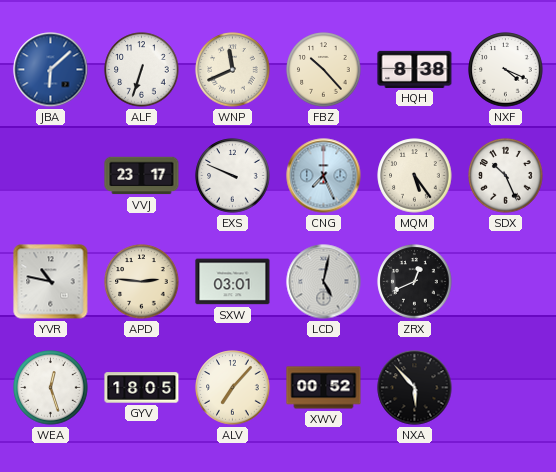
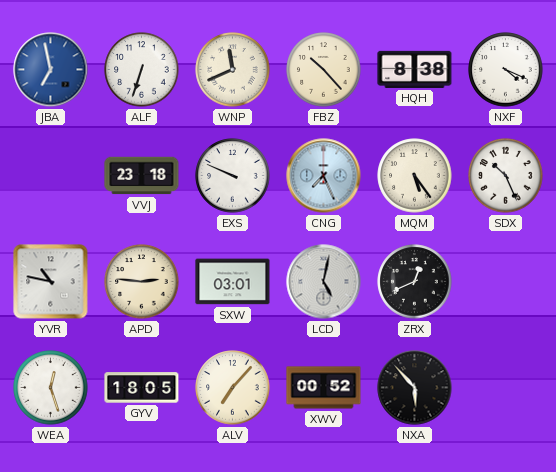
JBA: 6:08 -> 6:58
VVJ: 23:17 -> 23:18
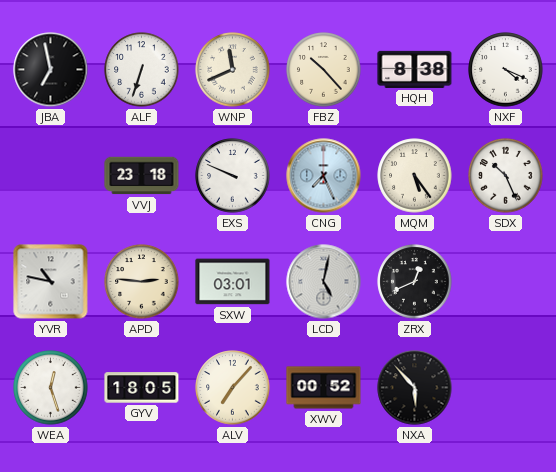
JBA dial: blue -> black
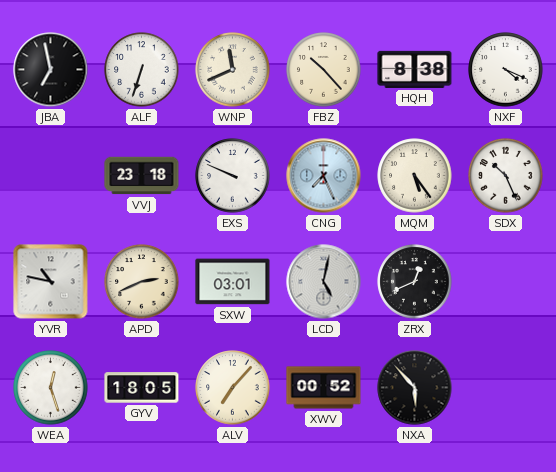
APD: 2:46 -> 2:41
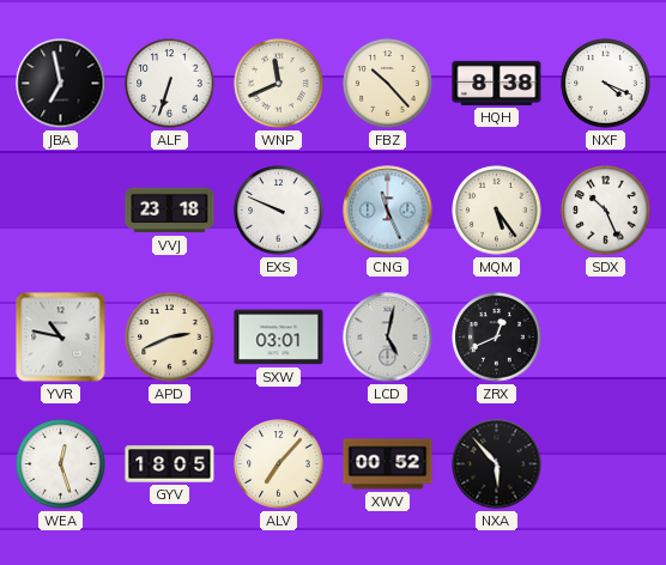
CNG: 7:26 -> 11:26
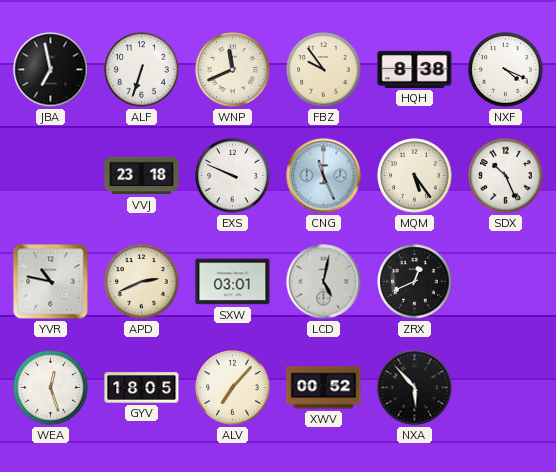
FBZ: 10:23 -> 9:54
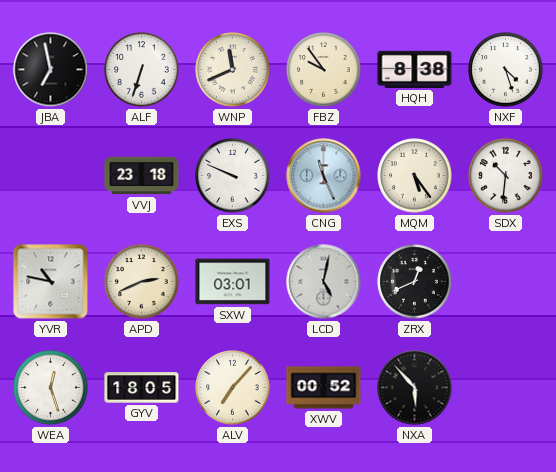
NXF: 4:19 -> 4:27
SDX: 10:26 -> 10:31
